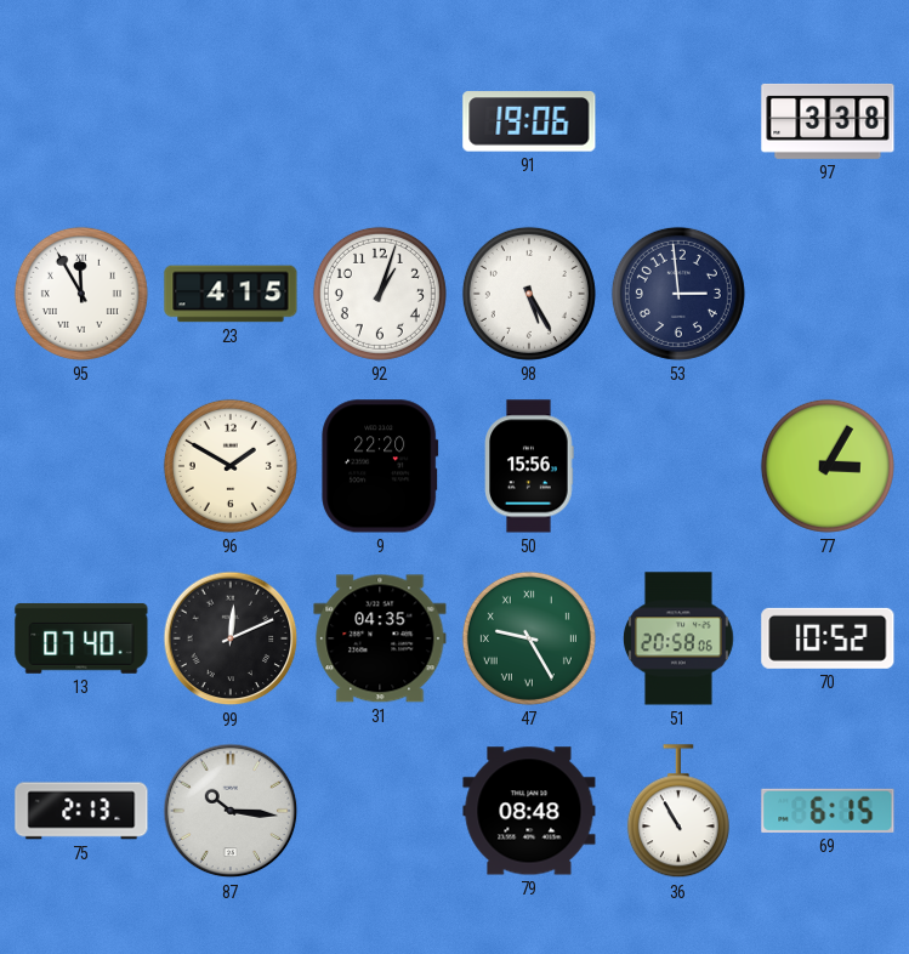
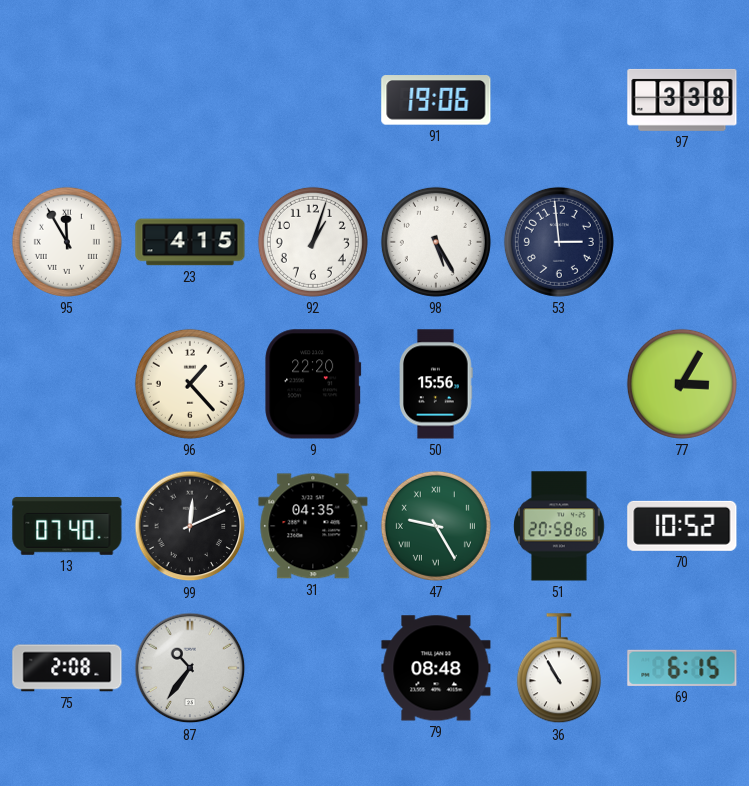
96: 1:50 -> 1:23
75: 2:13 -> 2:08
87: 10:16 -> 10:36
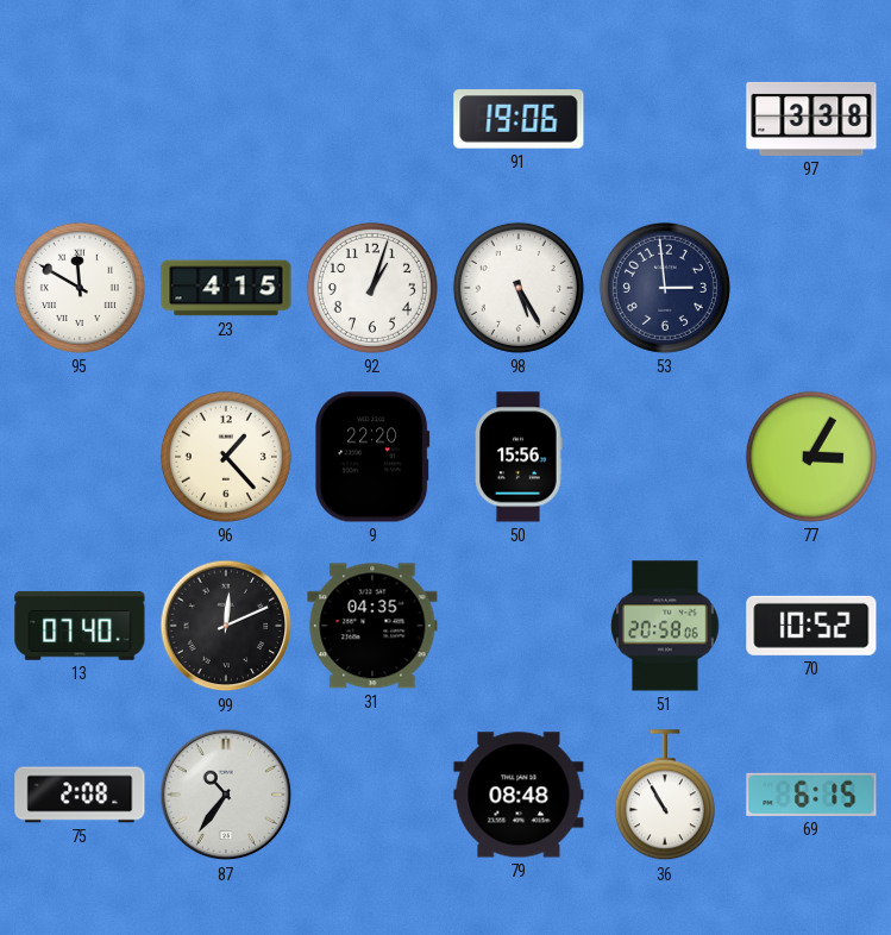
95: 11:55 -> 11:50
47: 9:25 -> none
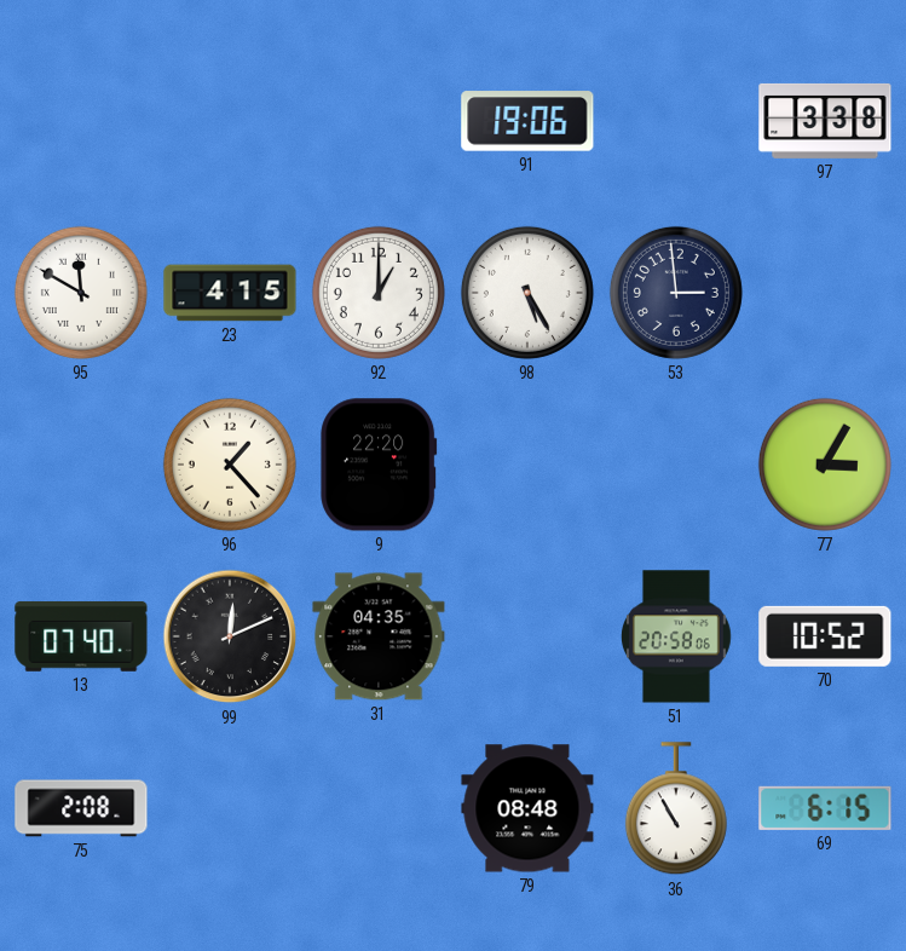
92: 1:03 -> 1:00
50: 15:56 -> none
87: 10:36 -> none
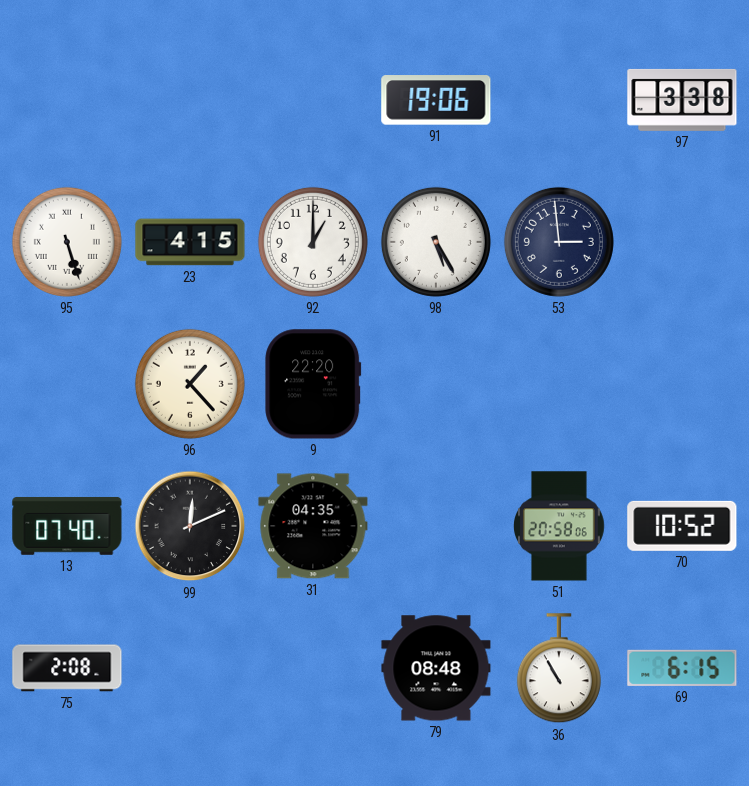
95: 11:50 -> 5:27
77: 3:05 -> none
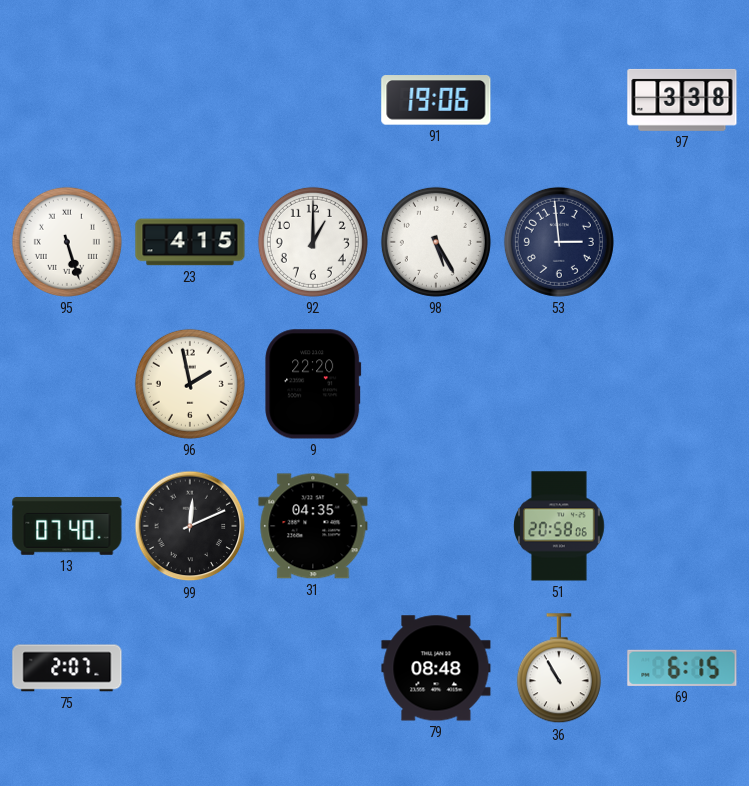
96: 1:23 -> 1:58
70: 10:52 -> none
75: 2:08 -> 2:07
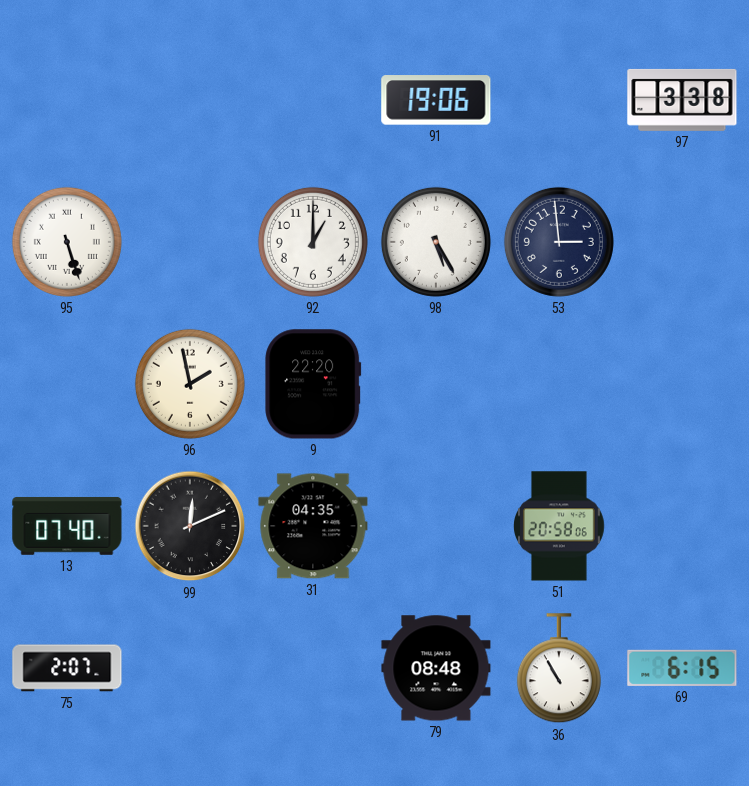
23: 4:15 -> none
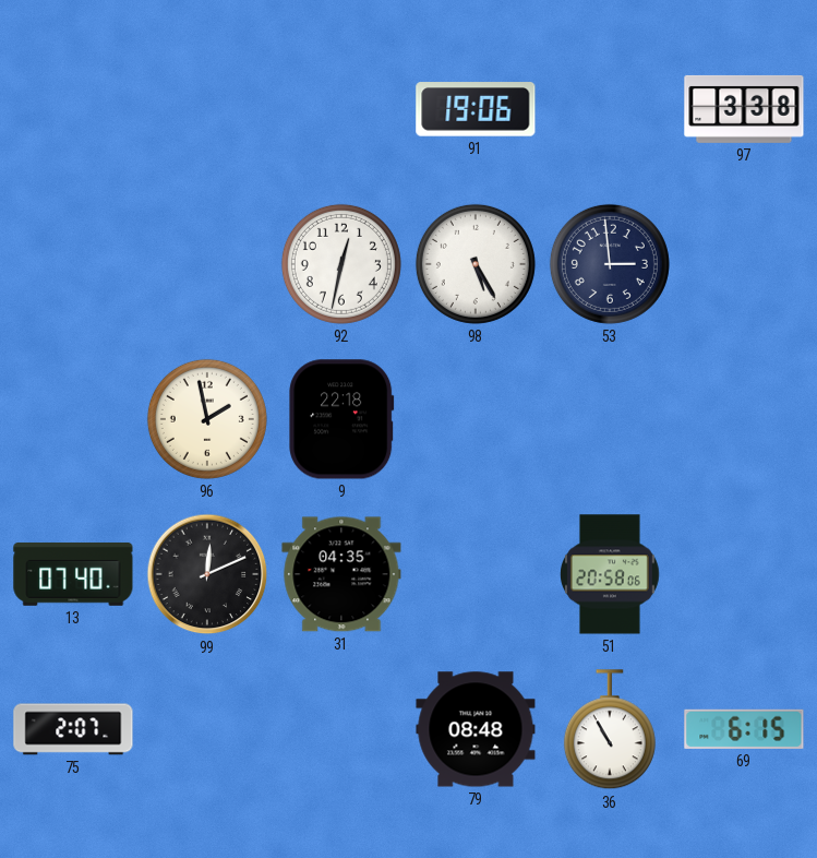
95: 5:27 -> none
92: 1:00 -> 12:32
9: 22:20 -> 22:18
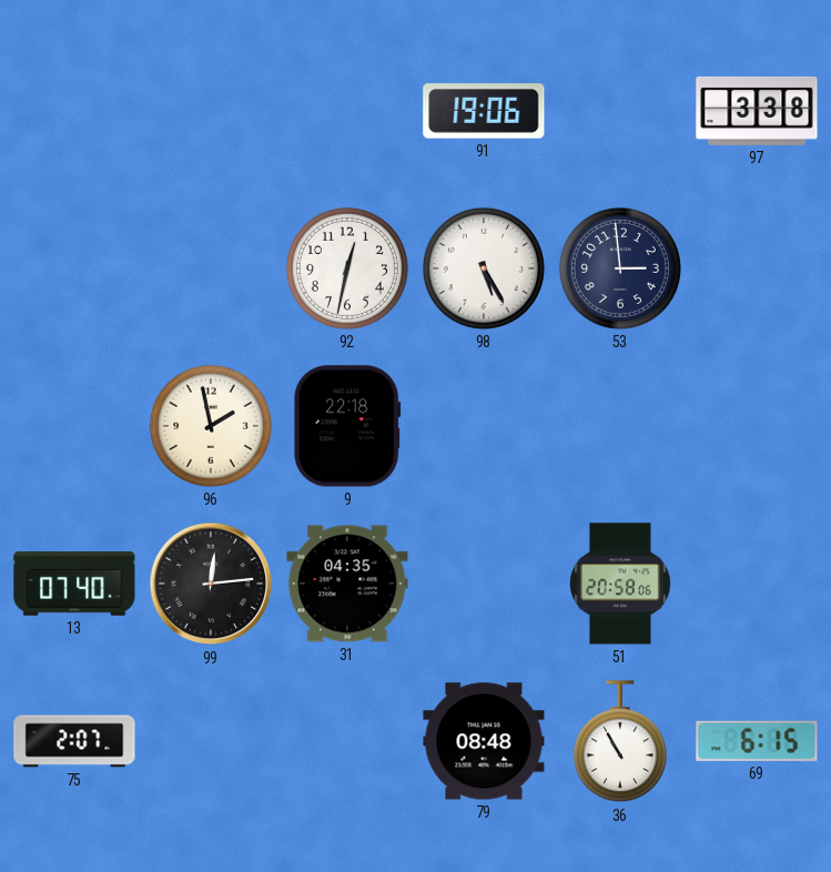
99: 12:11 -> 12:14
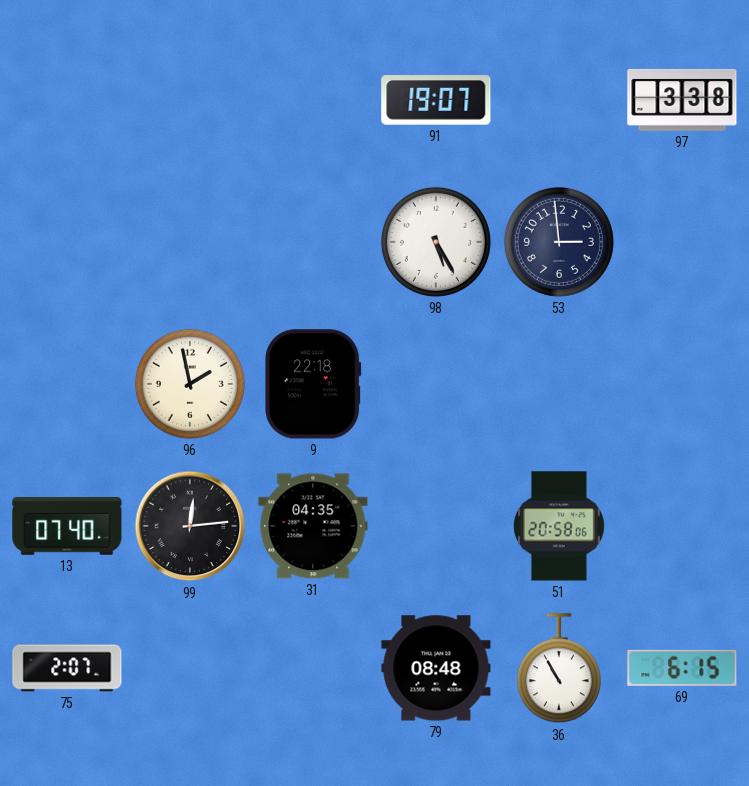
91: 19:06 -> 19:07
92: 12:32 -> none
